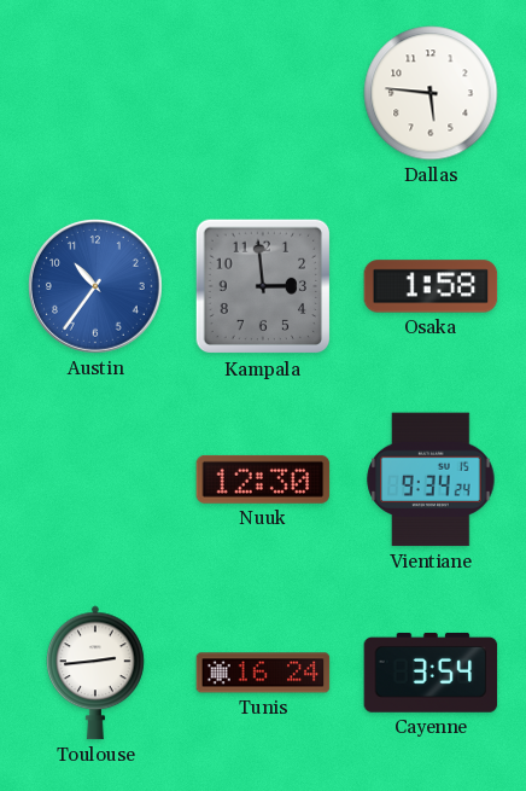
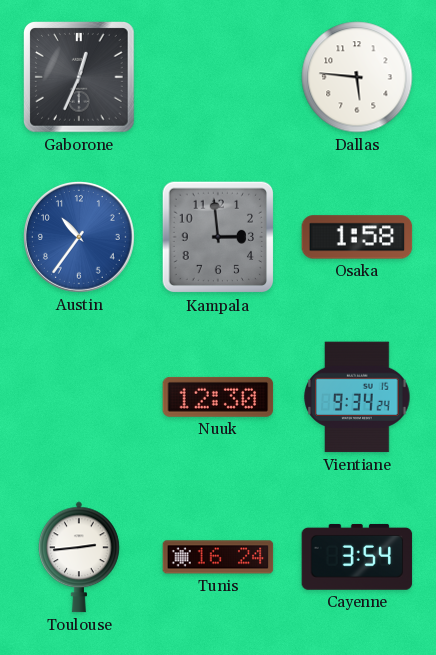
Gaborone: none -> 12:34
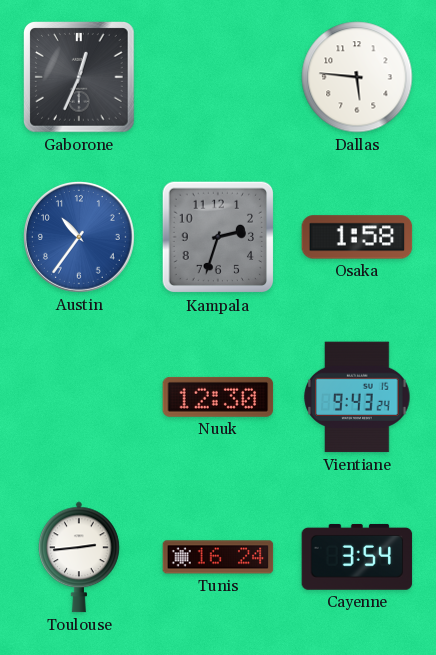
Kampala: 2:59 -> 2:33
Vientiane: 9:34 -> 9:43
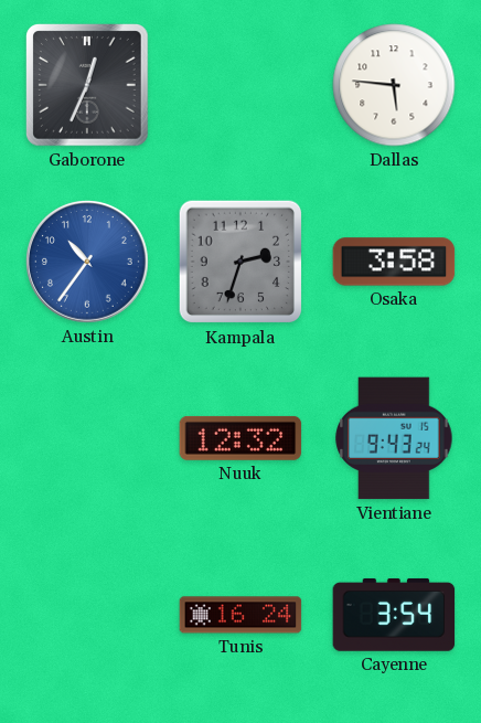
Osaka: 1:58 -> 3:58
Nuuk: 12:30 -> 12:32
Toulouse: 2:44 -> none
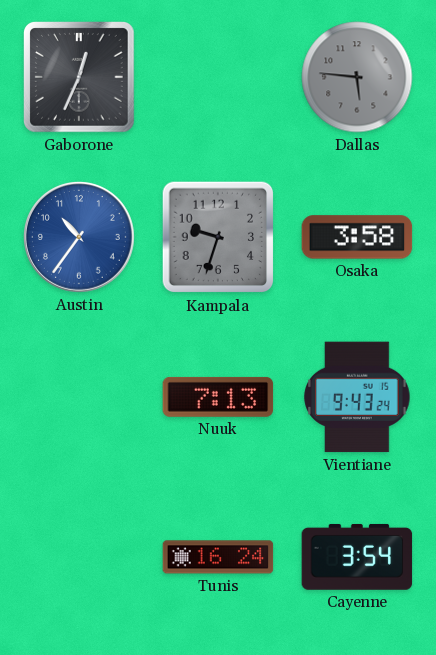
Dallas dial: white -> grey
Kampala: 2:33 -> 9:33
Nuuk: 12:32 -> 7:13
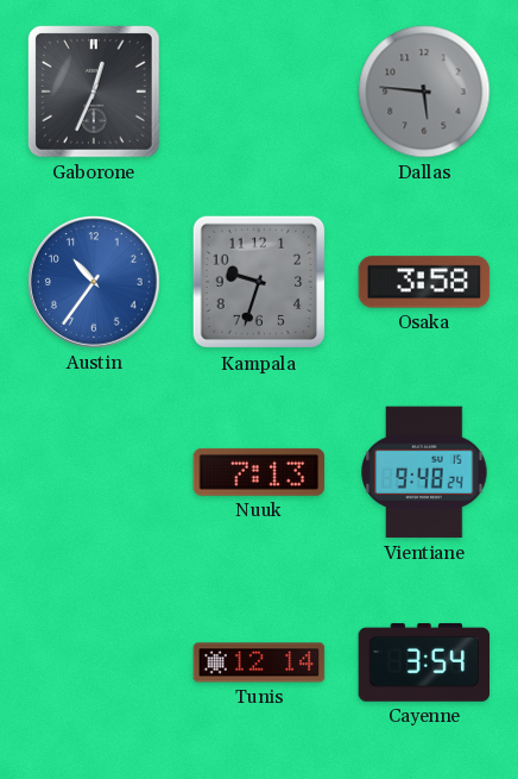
Vientiane: 9:43 -> 9:48
Tunis: 16:24 -> 12:14
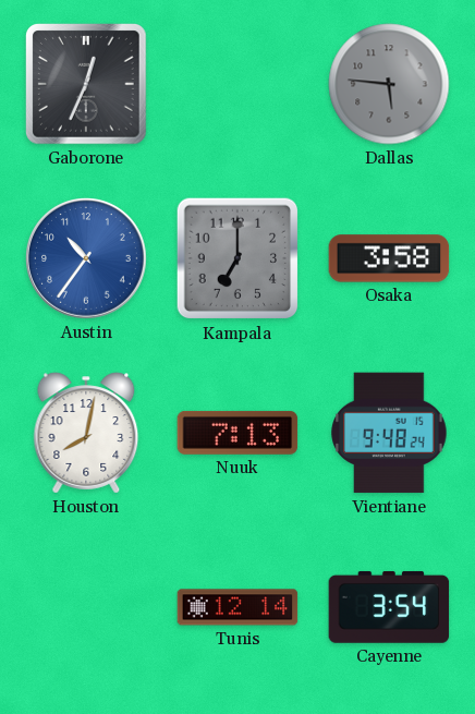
Kampala: 9:33 -> 7:00
Houston: none -> 8:02
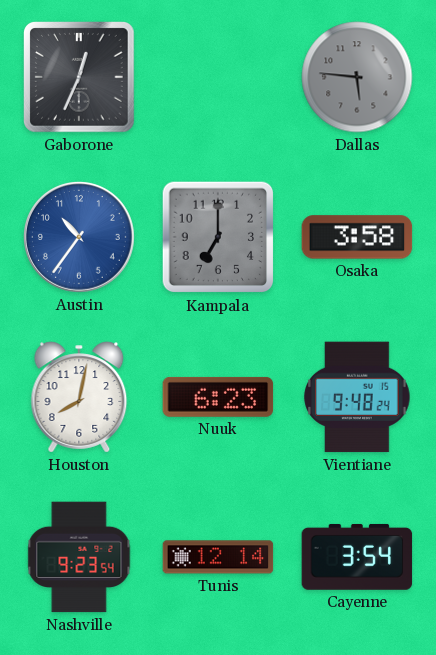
Nuuk: 7:13 -> 6:23
Nashville: none -> 9:23
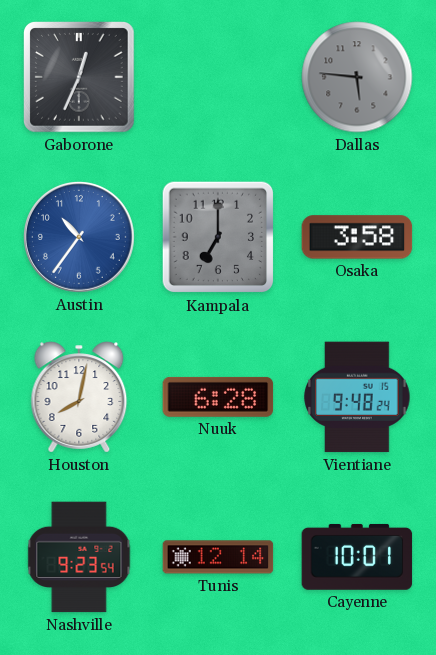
Nuuk: 6:23 -> 6:28
Cayenne: 3:54 -> 10:01
